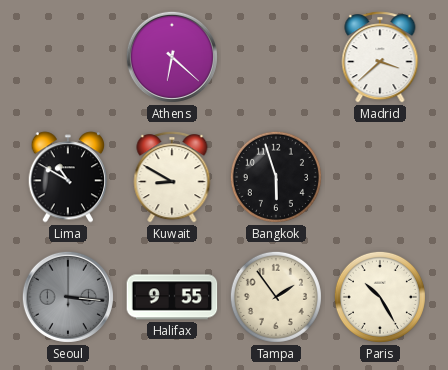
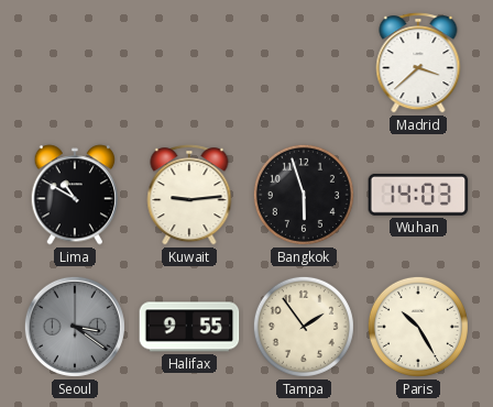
Athens: 6:22 -> none
Kuwait: 8:50 -> 9:14
Wuhan: none -> 14:03
Seoul: 3:16 -> 3:21
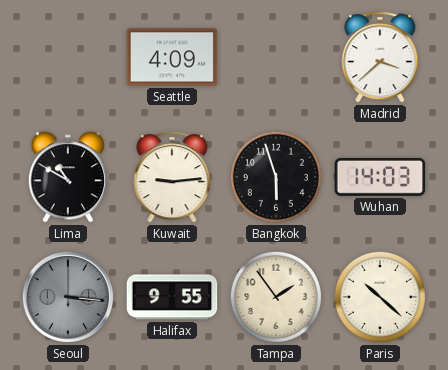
Seattle: none -> 4:09
Seoul: 3:21 -> 3:16
Paris: 10:25 -> 10:22
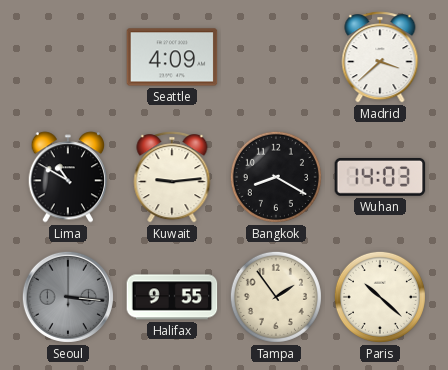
Bangkok: 5:57 -> 8:20
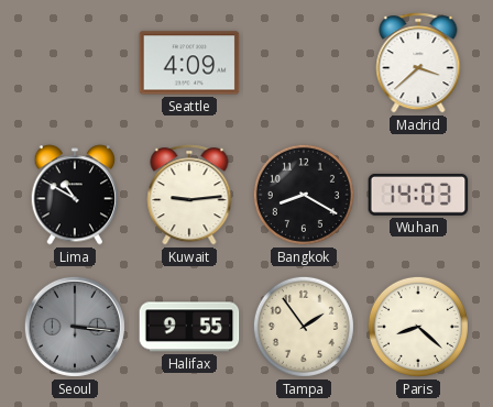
Paris: 10:22 -> 8:22
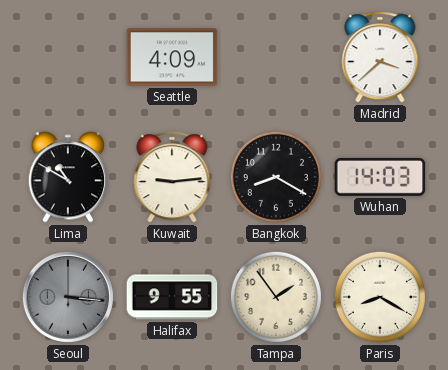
Paris: 8:22 -> 8:20
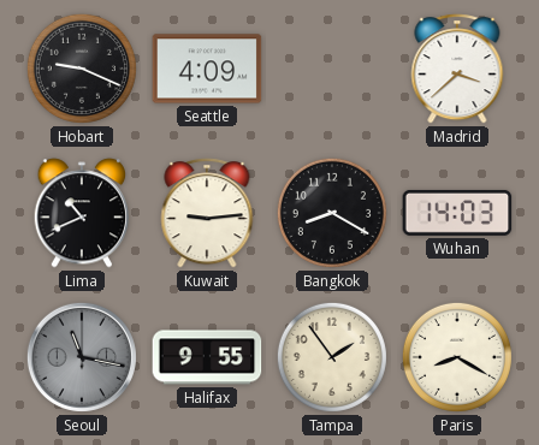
Hobart: none -> 9:19
Lima: 10:50 -> 10:41
Seoul: 3:16 -> 11:17
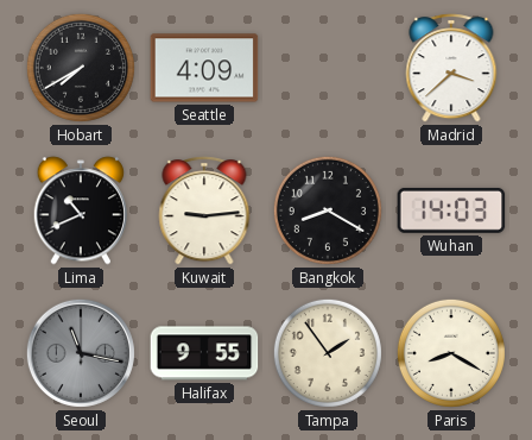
Hobart: 9:19 -> 7:40
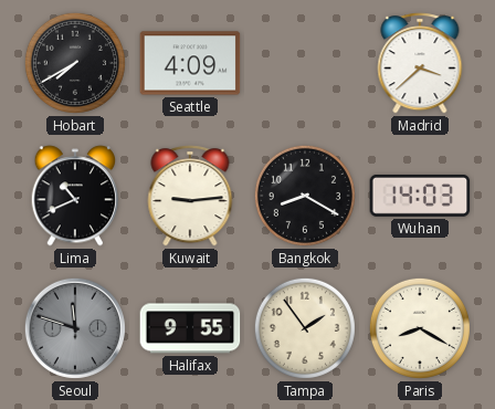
Seoul: 11:17 -> 11:48
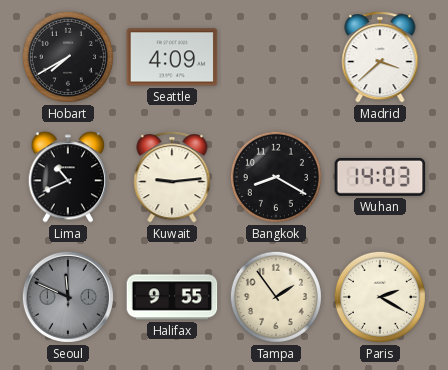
Seoul: 11:48 -> 11:49
Paris: 8:20 -> 2:20
